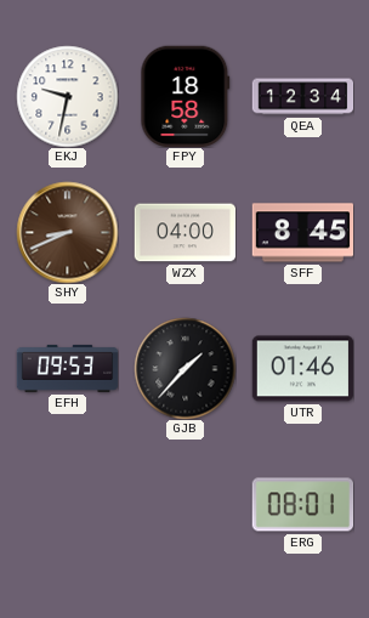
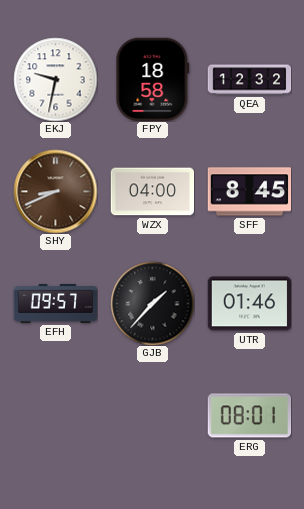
QEA: 12:34 -> 12:32
EFH: 09:53 -> 09:57
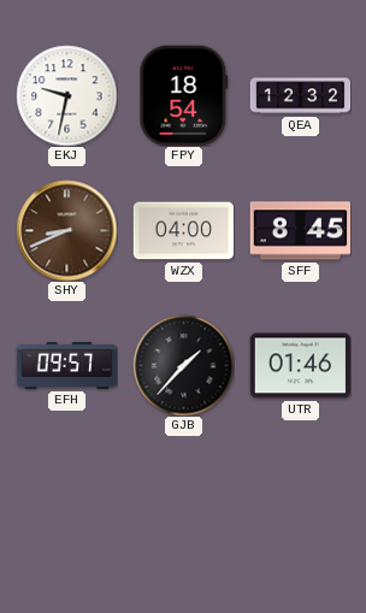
FPY: 18:58 -> 18:54
ERG: 08:01 -> none
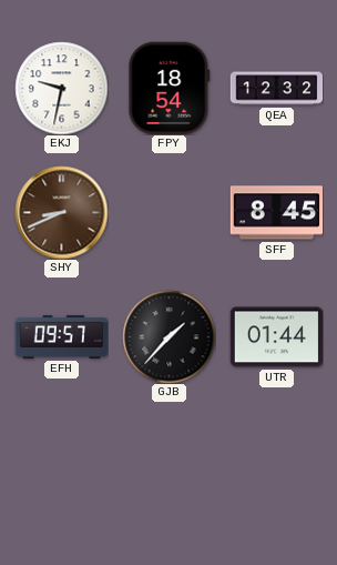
WZX: 04:00 -> none
UTR: 01:46 -> 01:44
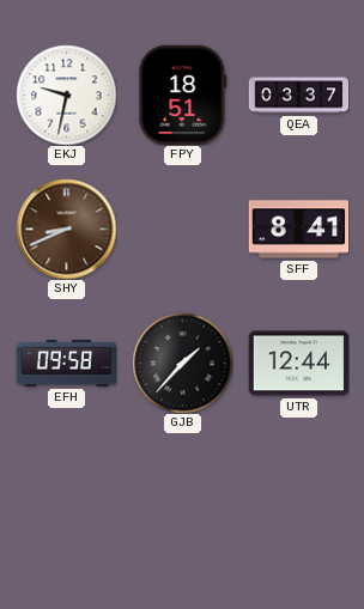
FPY: 18:54 -> 18:51
QEA: 12:32 -> 03:37
SFF: 8:45 -> 8:41
EFH: 09:57 -> 09:58
UTR: 01:44 -> 12:44
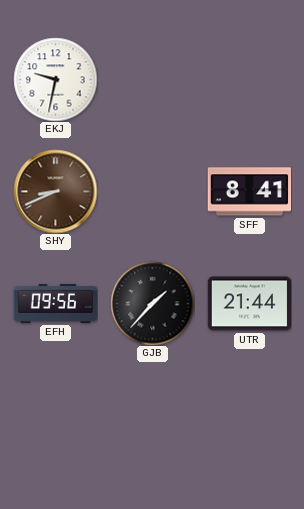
FPY: 18:51 -> none
QEA: 03:37 -> none
EFH: 09:58 -> 09:56
UTR: 12:44 -> 21:44
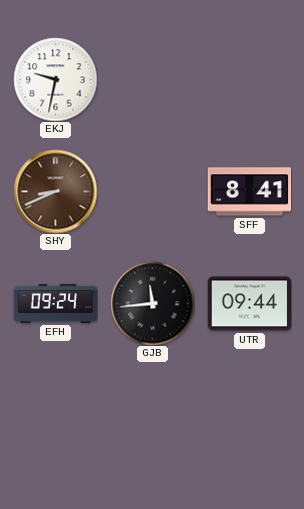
EFH: 09:56 -> 09:24
GJB: 1:37 -> 11:44
UTR: 21:44 -> 09:44
